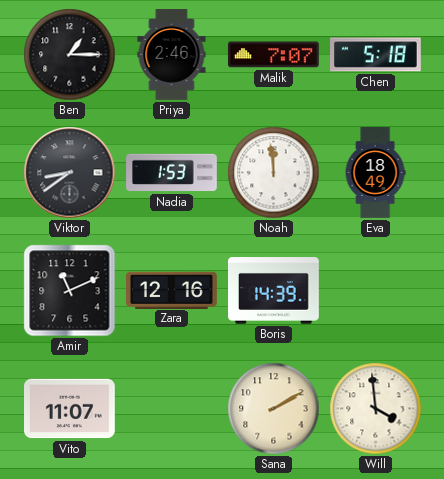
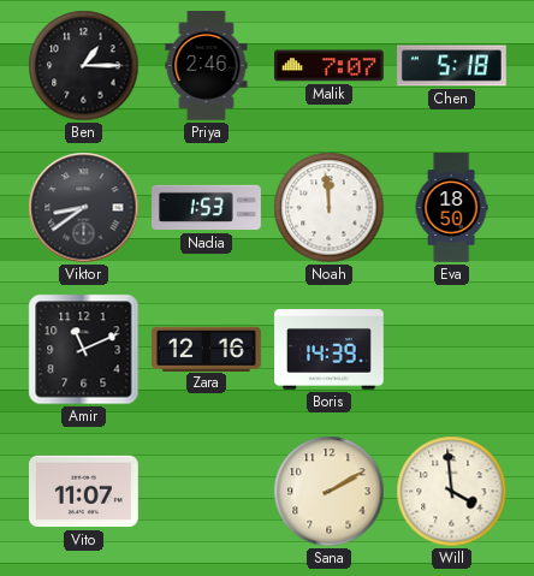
Eva: 18:49 -> 18:50
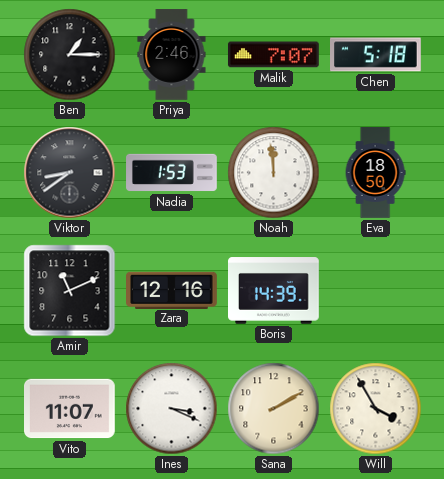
Ines: none -> 3:19
Will: 3:59 -> 3:55
